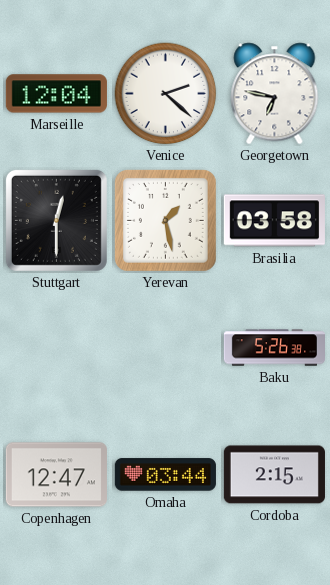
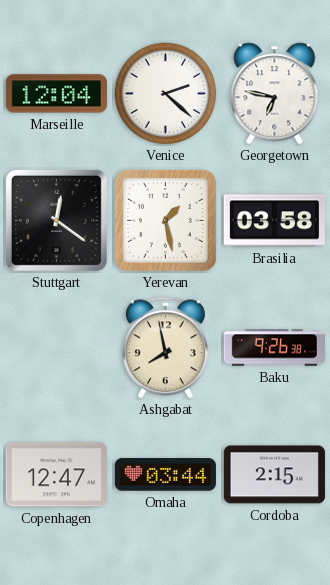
Stuttgart: 12:30 -> 12:21
Ashgabat: none -> 7:58
Baku: 5:26 -> 9:26
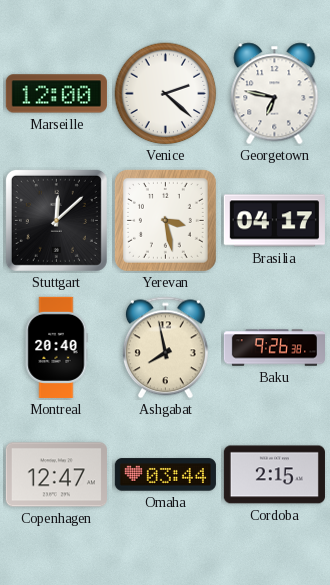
Marseille: 12:04 -> 12:00
Stuttgart: 12:21 -> 12:08
Yerevan: 1:28 -> 3:28
Brasilia: 03:58 -> 04:17
Montreal: none -> 20:40
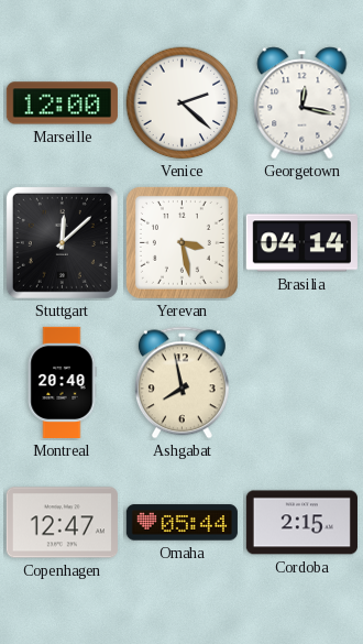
Georgetown: 6:47 -> 12:17
Brasilia: 04:17 -> 04:14
Baku: 9:26 -> none
Omaha: 03:44 -> 05:44
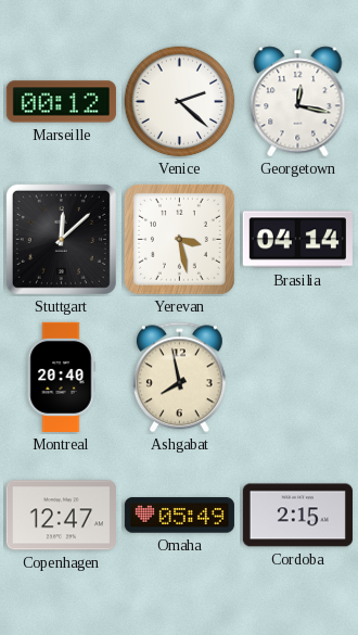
Marseille: 12:00 -> 00:12
Omaha: 05:44 -> 05:49
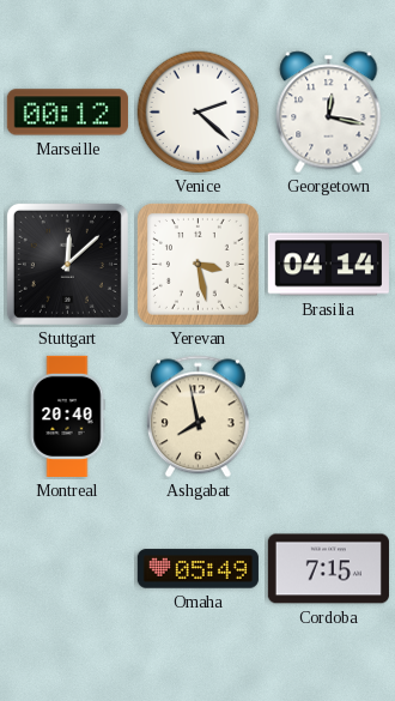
Copenhagen: 12:47 -> none
Cordoba: 2:15 -> 7:15
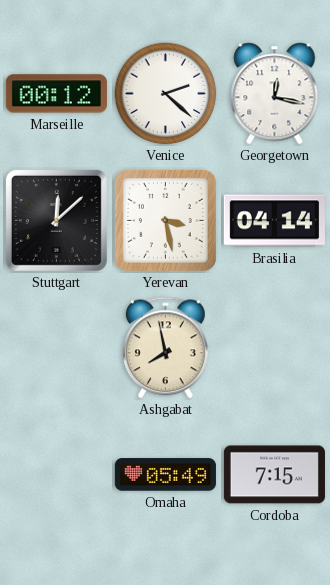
Montreal: 20:40 -> none
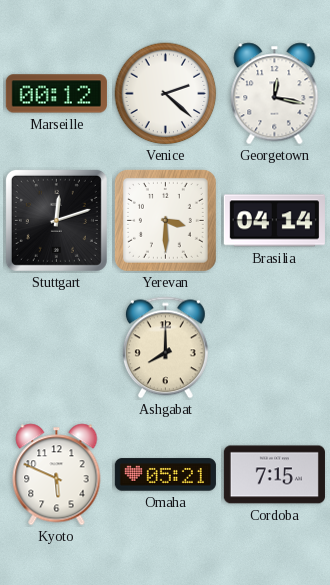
Stuttgart: 12:08 -> 12:12
Yerevan: 3:28 -> 3:30
Ashgabat: 7:58 -> 8:00
Kyoto: none -> 5:49
Omaha: 05:49 -> 05:21
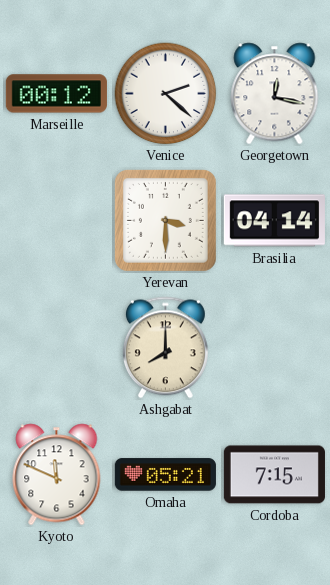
Stuttgart: 12:12 -> none
Kyoto: 5:49 -> 11:49
